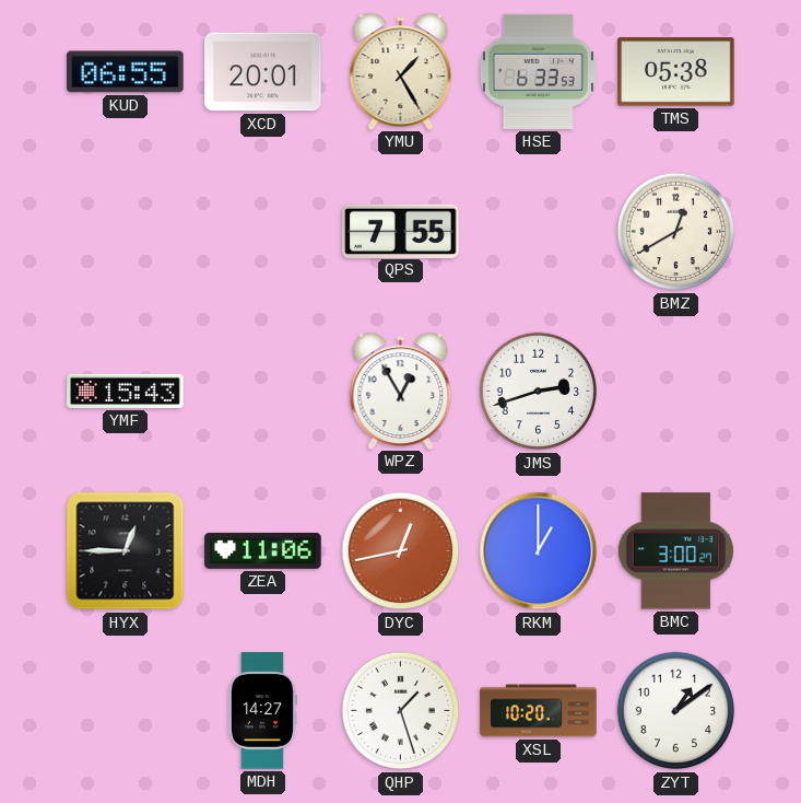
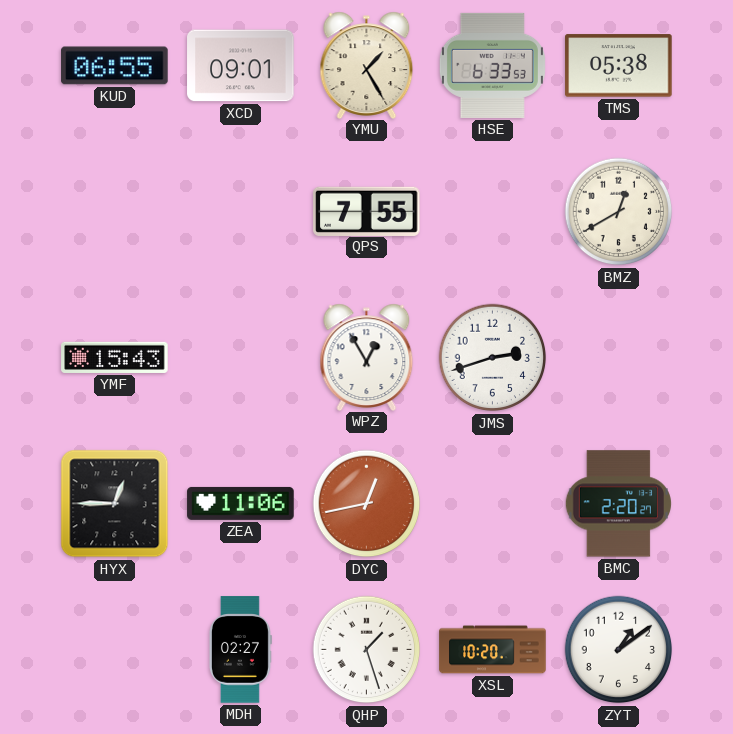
XCD: 20:01 -> 09:01
RKM: 1:00 -> none
BMC: 3:00 -> 2:20
MDH: 14:27 -> 02:27
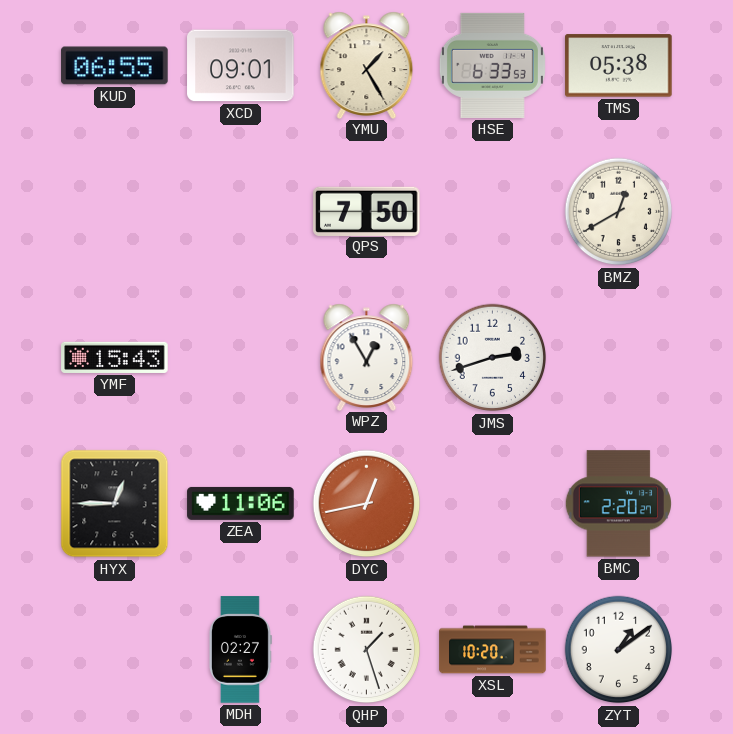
QPS: 7:55 -> 7:50
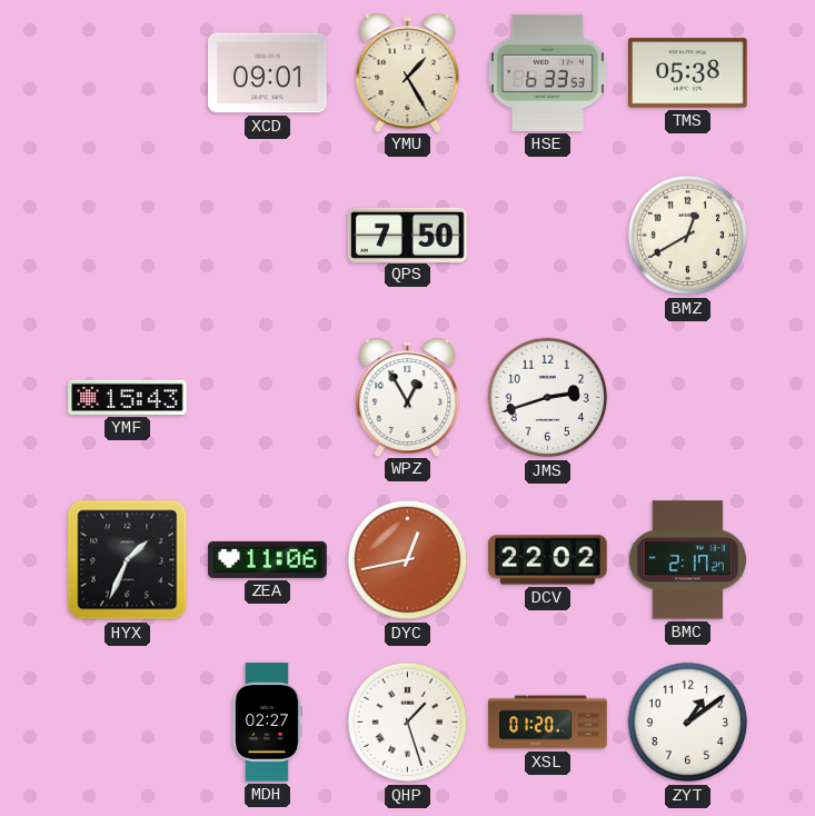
KUD: 06:55 -> none
HYX: 12:45 -> 1:34
DCV: none -> 22:02
BMC: 2:20 -> 2:17
XSL: 10:20 -> 01:20
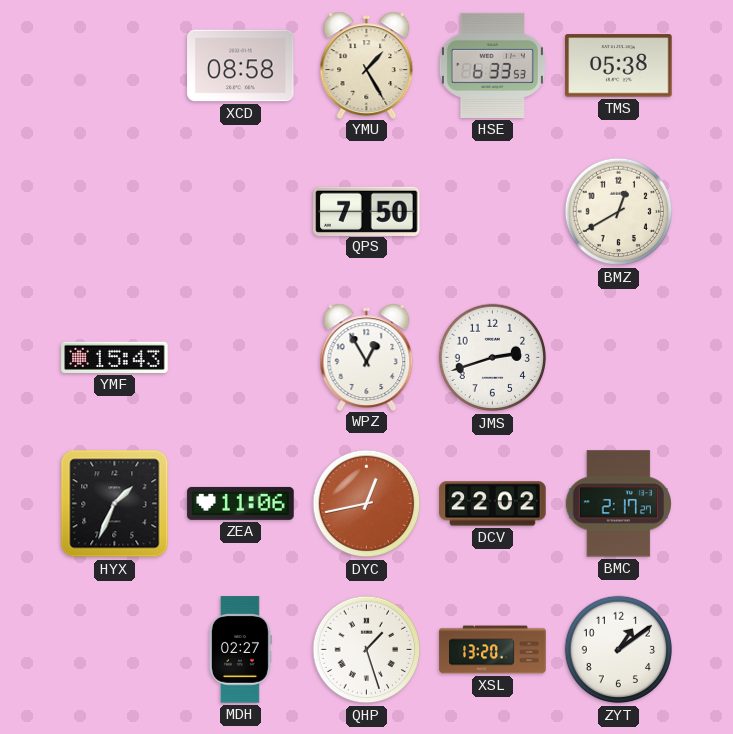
XCD: 09:01 -> 08:58
XSL: 01:20 -> 13:20
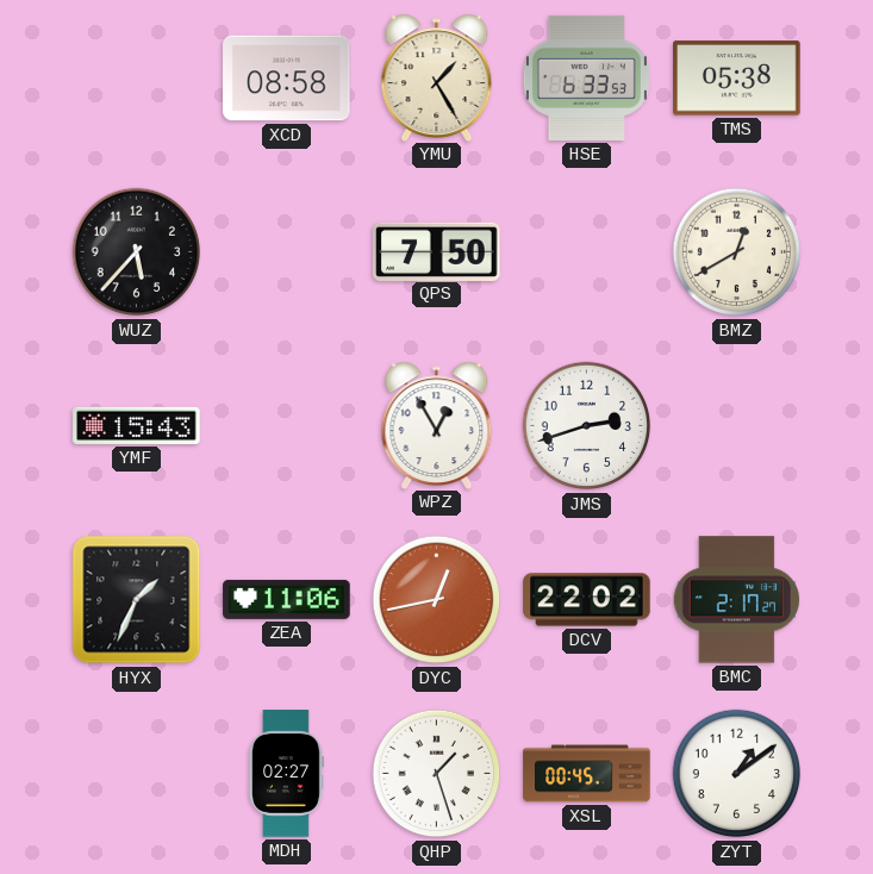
WUZ: none -> 5:37
XSL: 13:20 -> 00:45
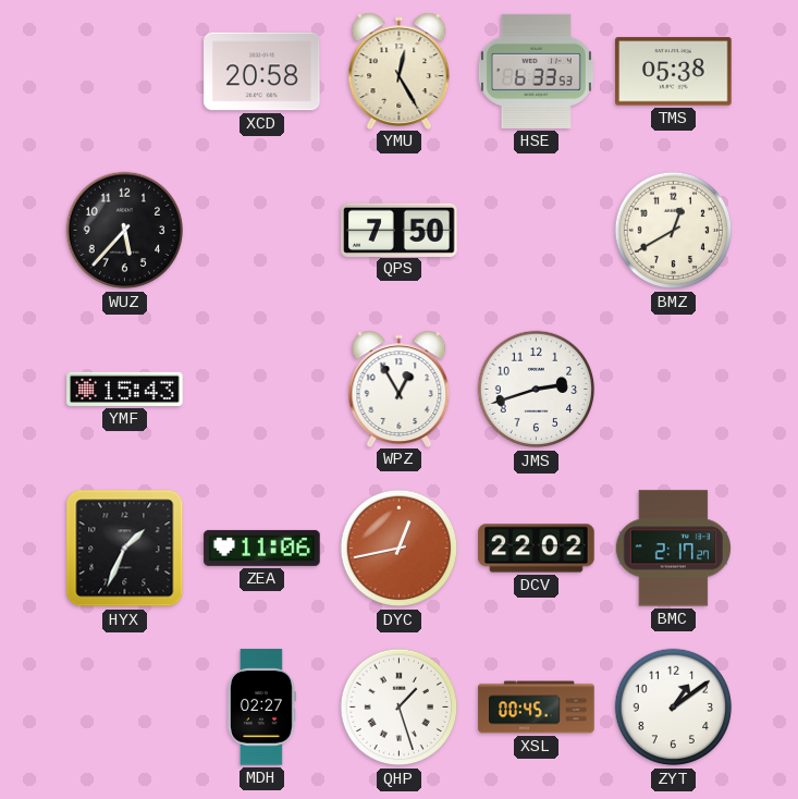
XCD: 08:58 -> 20:58
YMU: 1:25 -> 12:25
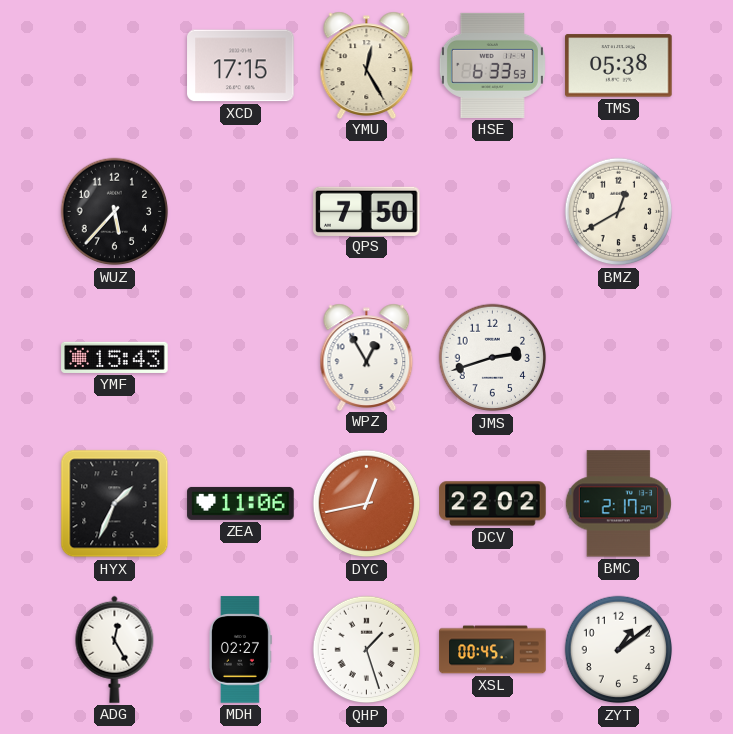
XCD: 20:58 -> 17:15
ADG: none -> 12:25
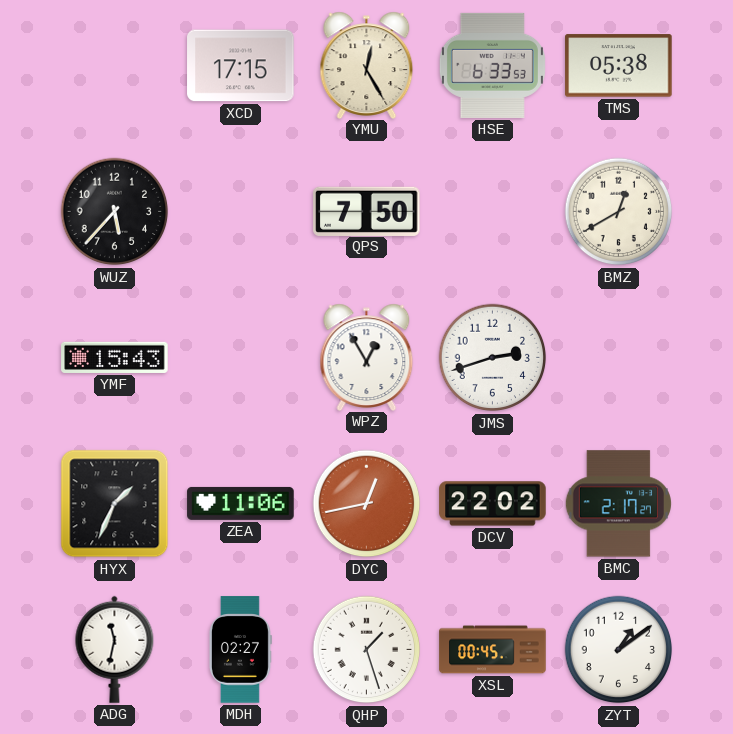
ADG: 12:25 -> 11:32
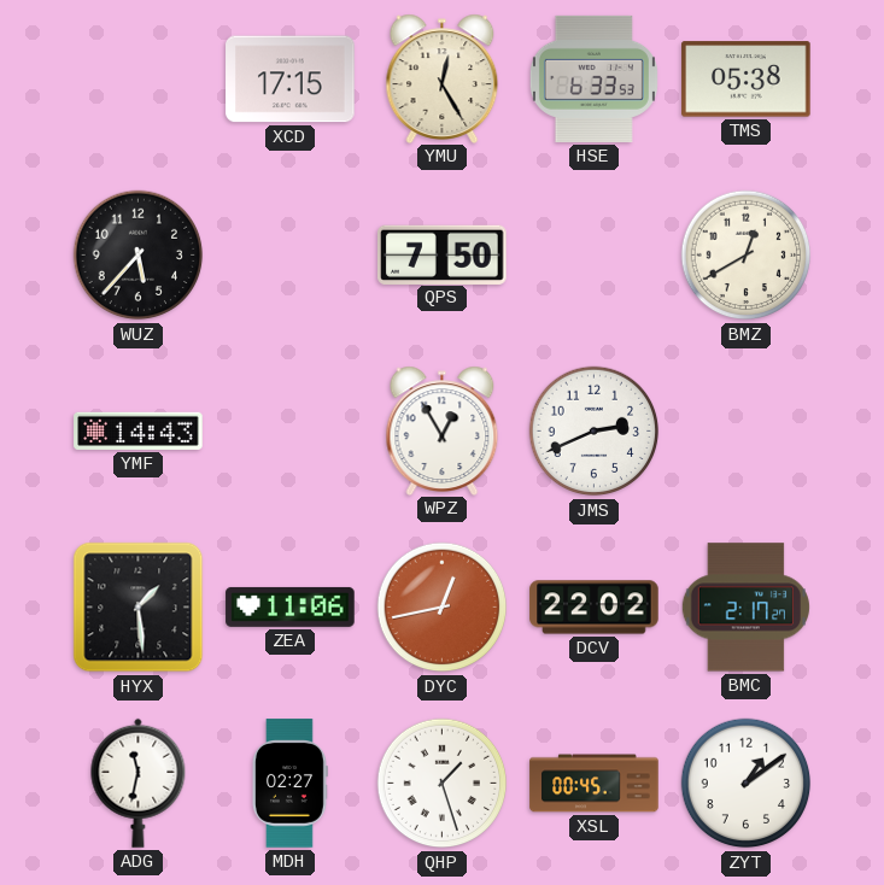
YMF: 15:43 -> 14:43
JMS: 2:42 -> 2:41
HYX: 1:34 -> 1:29
